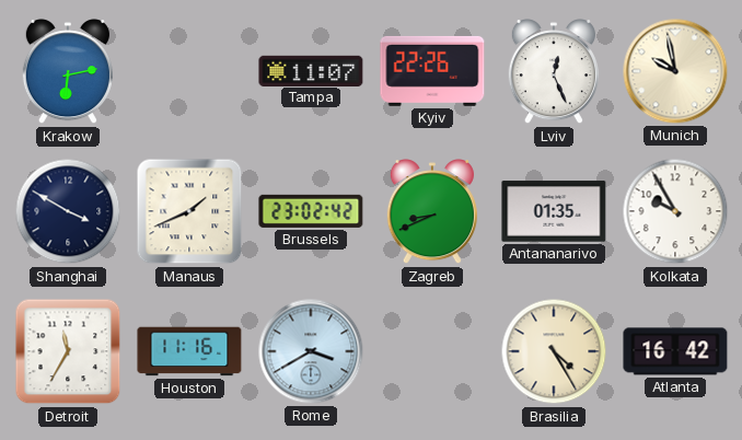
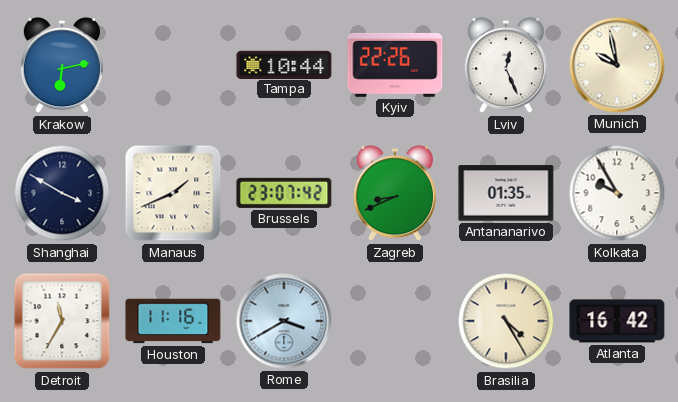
Tampa: 11:07 -> 10:44
Brussels: 23:02 -> 23:07
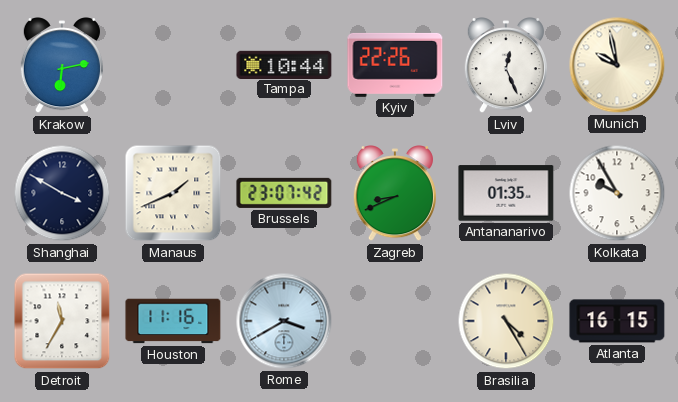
Atlanta: 16:42 -> 16:15
